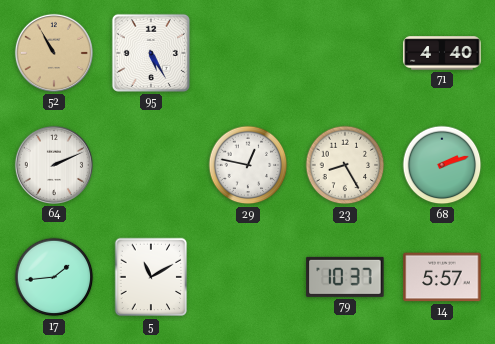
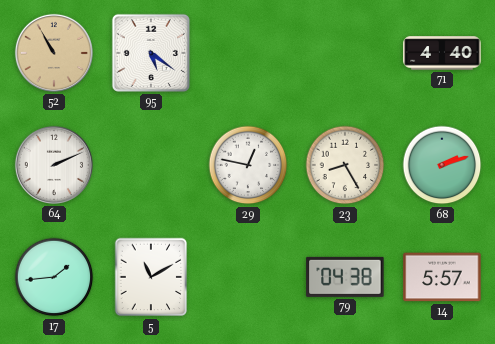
95: 5:25 -> 5:21
79: 10:37 -> 04:38
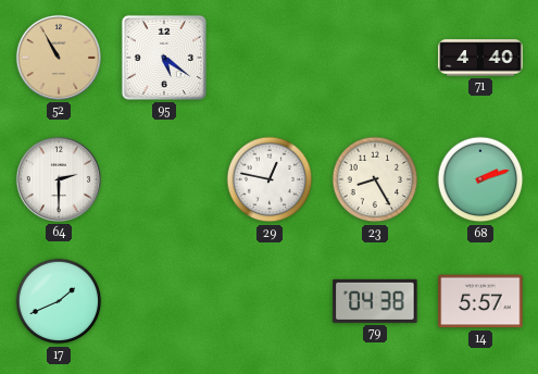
64: 2:11 -> 2:30
17: 1:44 -> 1:41
5: 11:10 -> none
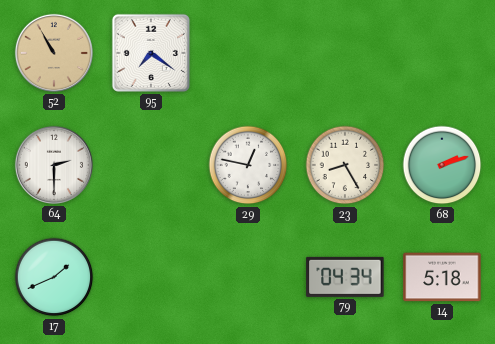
95: 5:21 -> 7:21
71: 4:40 -> none
79: 04:38 -> 04:34
14: 5:57 -> 5:18
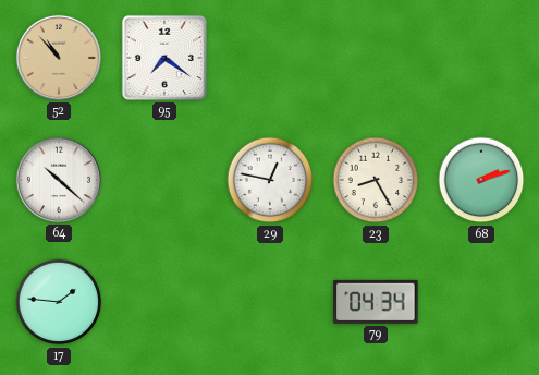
52: 10:55 -> 10:53
64: 2:30 -> 10:22
17: 1:41 -> 1:46
14: 5:18 -> none
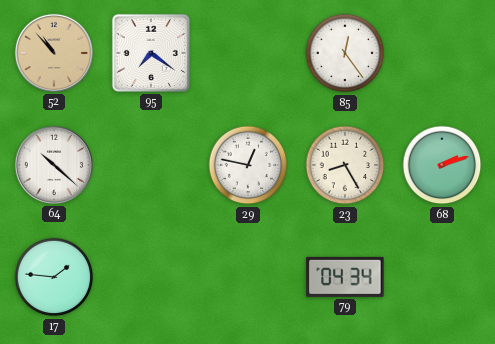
85: none -> 12:24
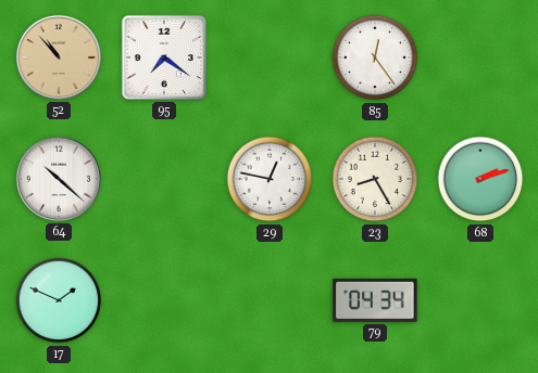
17: 1:46 -> 1:49
